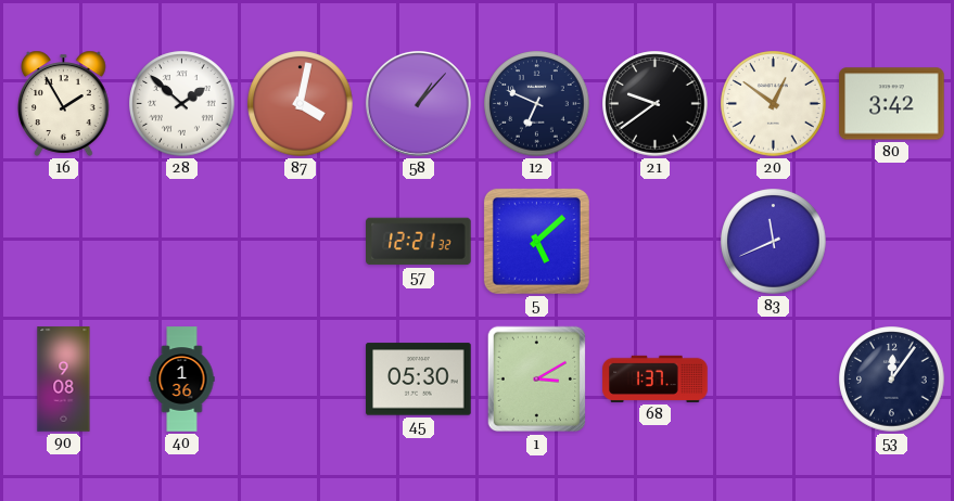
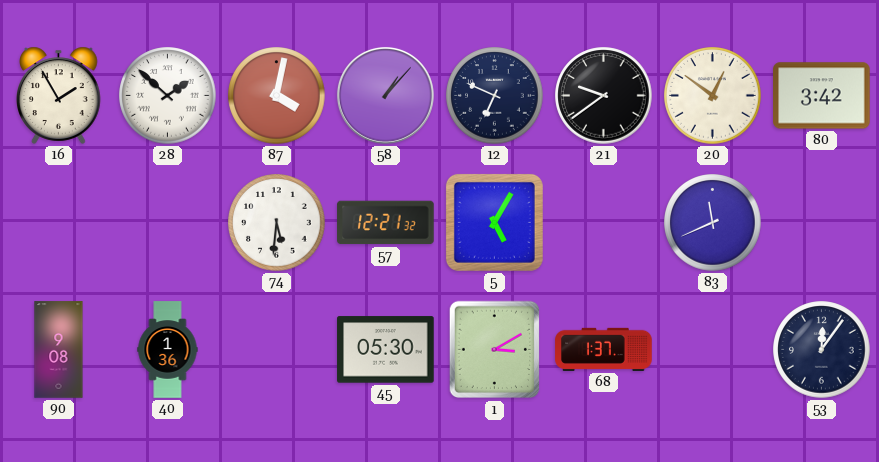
74: none -> 5:31
5: 5:08 -> 5:05
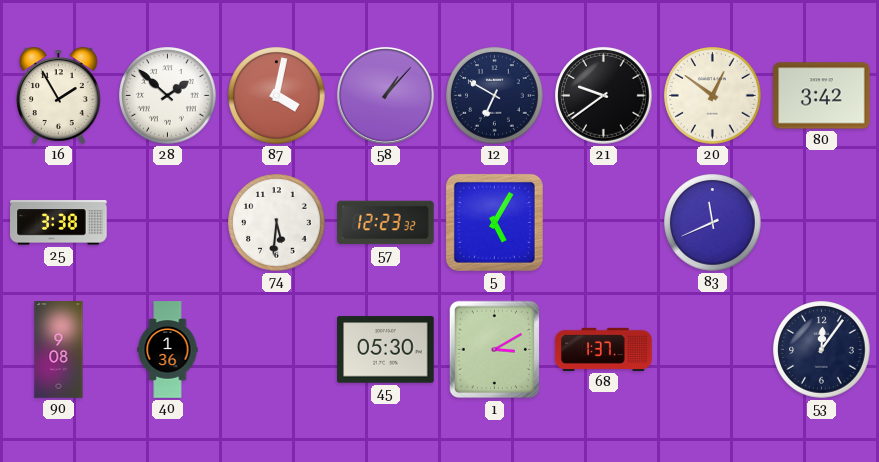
12: 6:49 -> 6:50
25: none -> 3:38
57: 12:21 -> 12:23
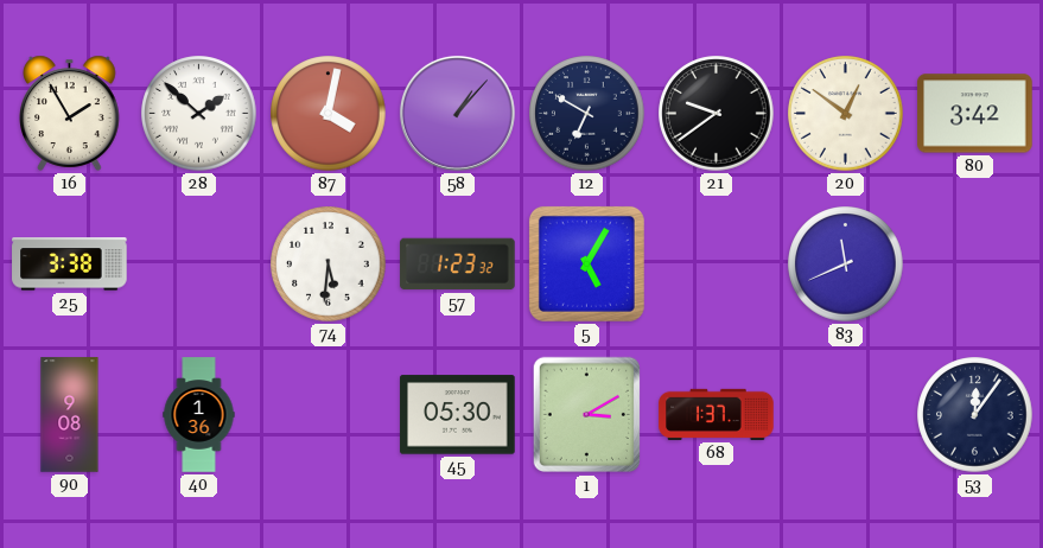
57: 12:23 -> 1:23
